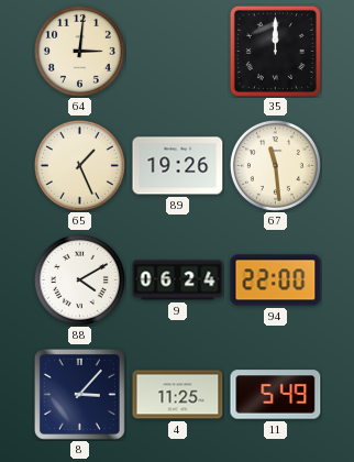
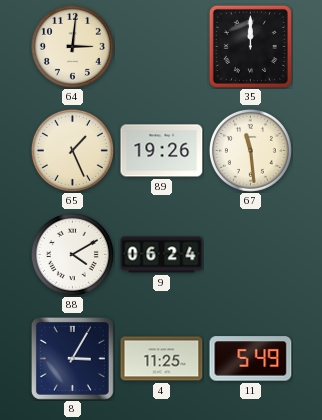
94: 22:00 -> none
8: 3:07 -> 3:05
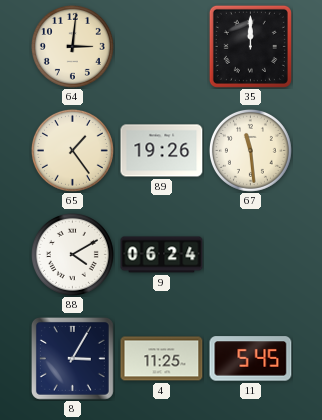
65: 1:26 -> 1:24
11: 5:49 -> 5:45
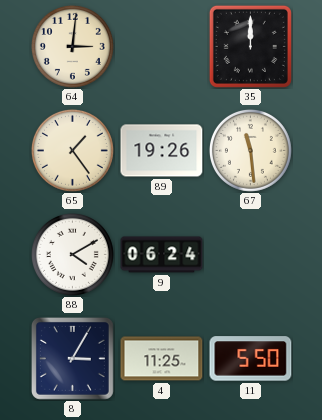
11: 5:45 -> 5:50
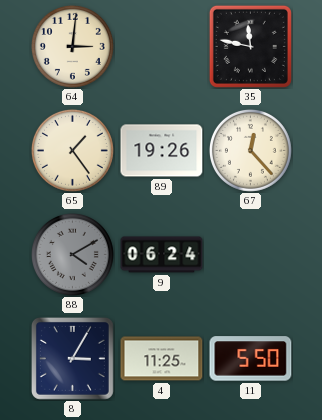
35: 12:00 -> 11:47
67: 11:29 -> 12:23
88 dial: white -> grey
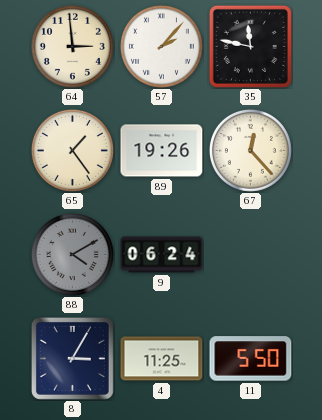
64: 3:01 -> 2:59
57: none -> 2:07
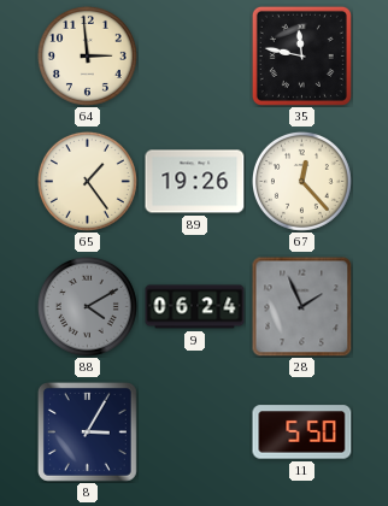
57: 2:07 -> none
28: none -> 1:56
4: 11:25 -> none
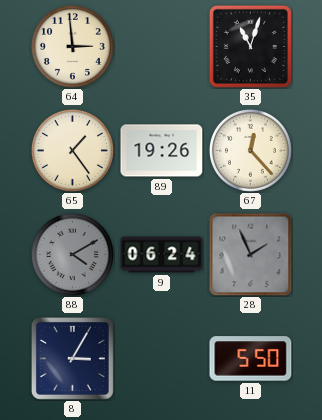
35: 11:47 -> 11:03
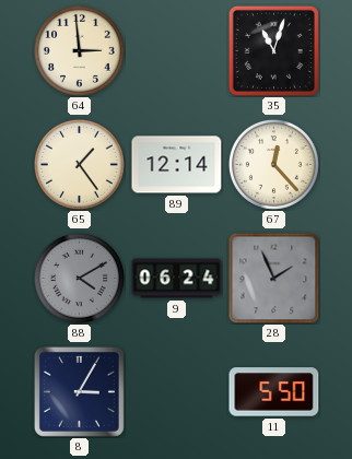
89: 19:26 -> 12:14
